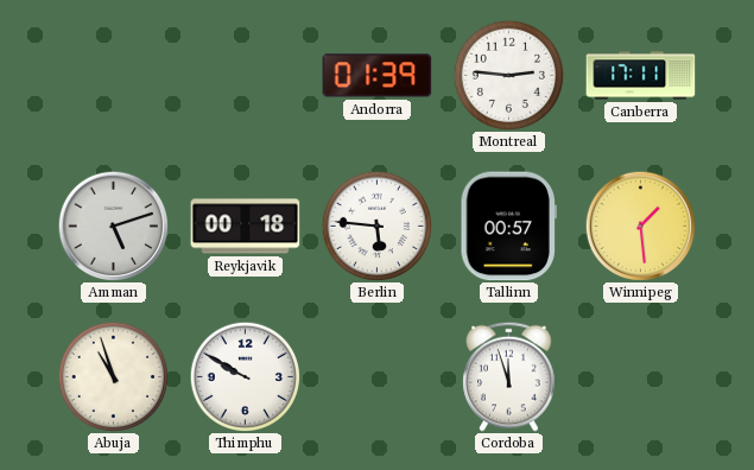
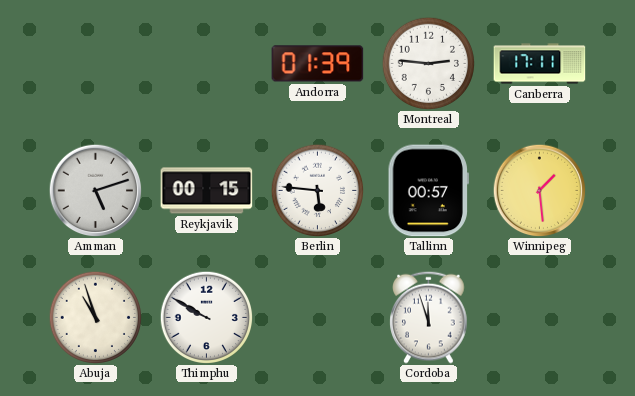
Reykjavik: 00:18 -> 00:15
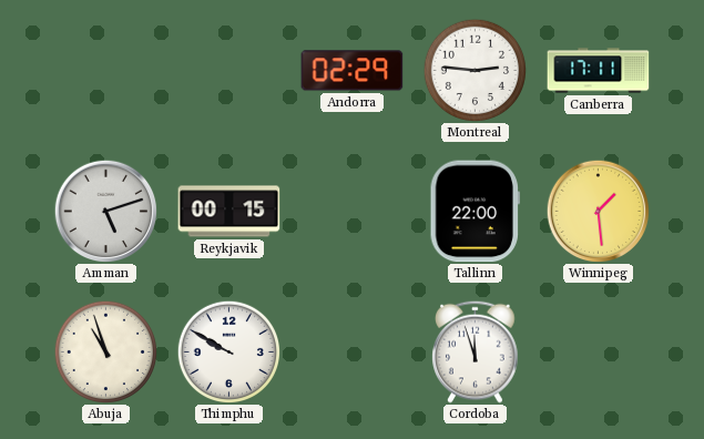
Andorra: 01:39 -> 02:29
Berlin: 5:46 -> none
Tallinn: 00:57 -> 22:00
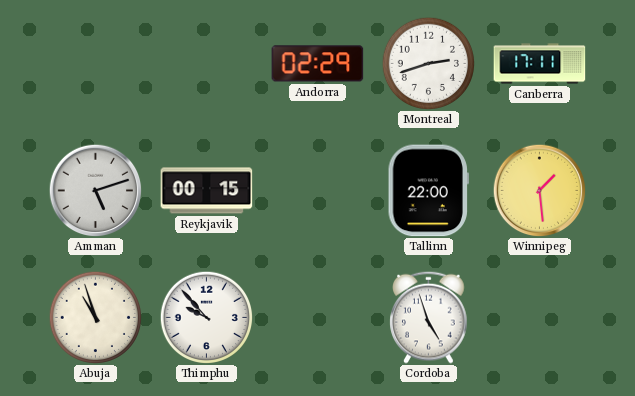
Montreal: 2:46 -> 2:42
Thimphu: 9:50 -> 9:53
Cordoba: 11:57 -> 4:57
